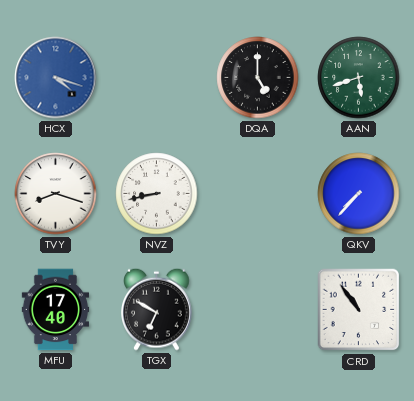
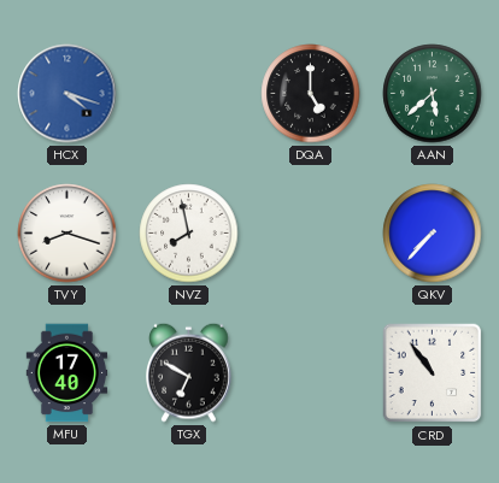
AAN: 5:42 -> 5:38
NVZ: 8:43 -> 7:58
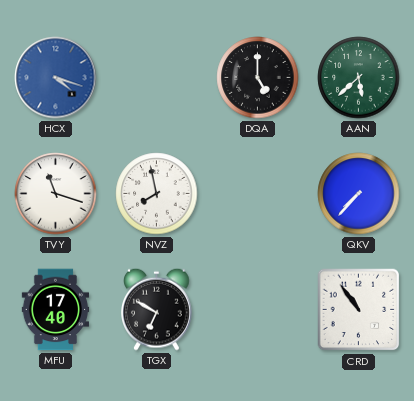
TVY: 8:18 -> 11:18
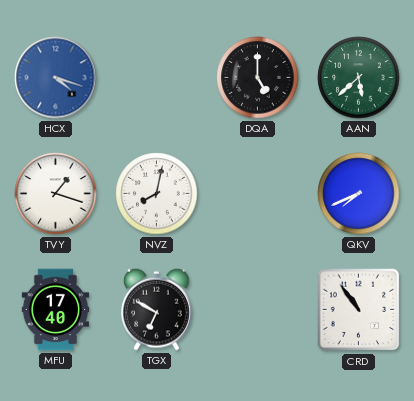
TVY: 11:18 -> 1:18
NVZ: 7:58 -> 8:02
QKV: 7:37 -> 7:41
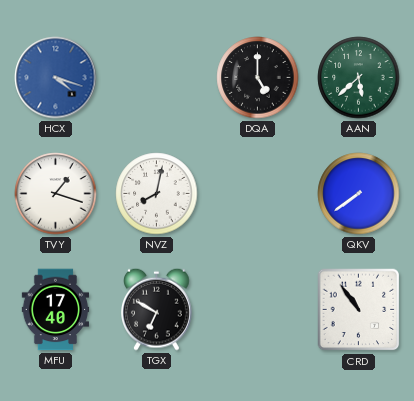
QKV: 7:41 -> 7:39
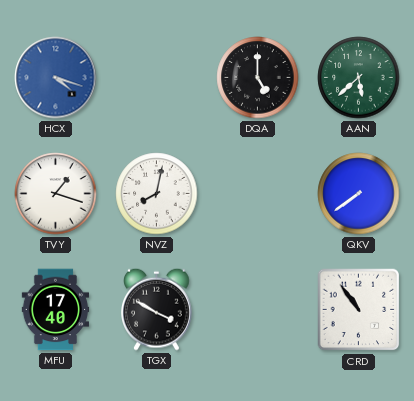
TGX: 6:50 -> 3:50
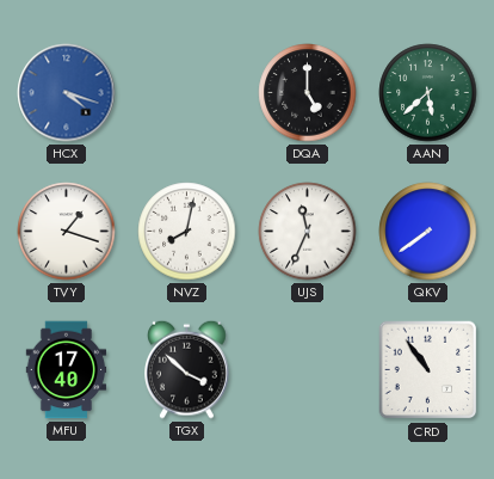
UJS: none -> 11:34
TGX: 3:50 -> 3:52
